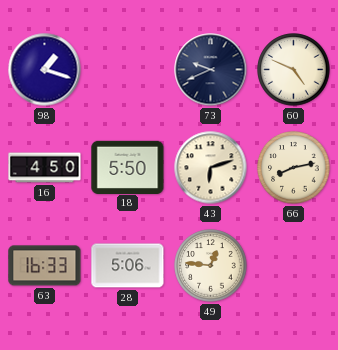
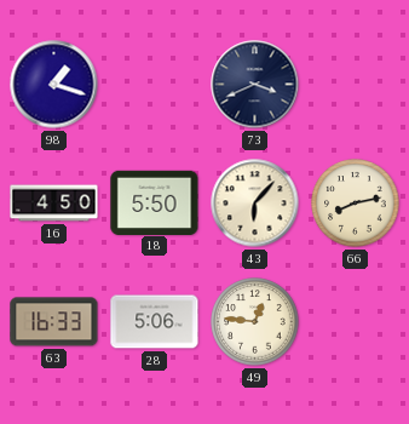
73: 9:41 -> 3:41
60: 4:49 -> none
43: 6:12 -> 6:07
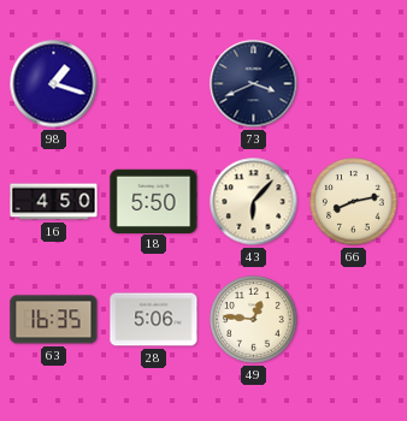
63: 16:33 -> 16:35
